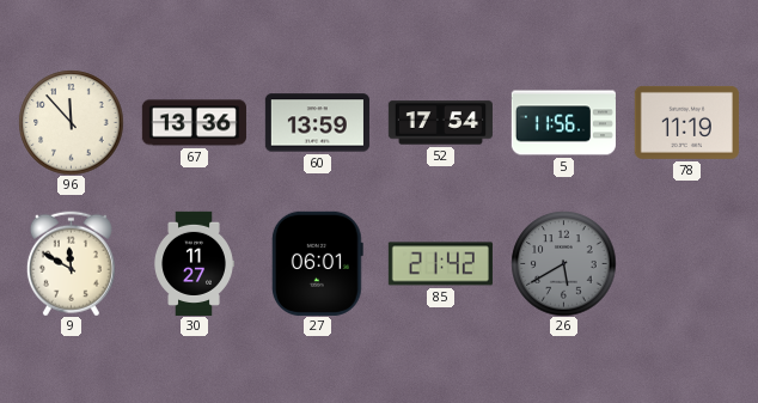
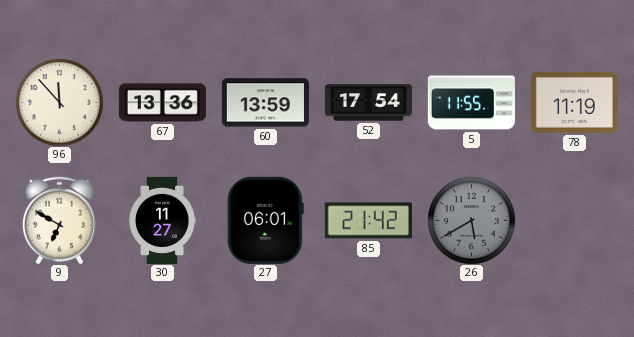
5: 11:56 -> 11:55
9: 11:50 -> 6:50
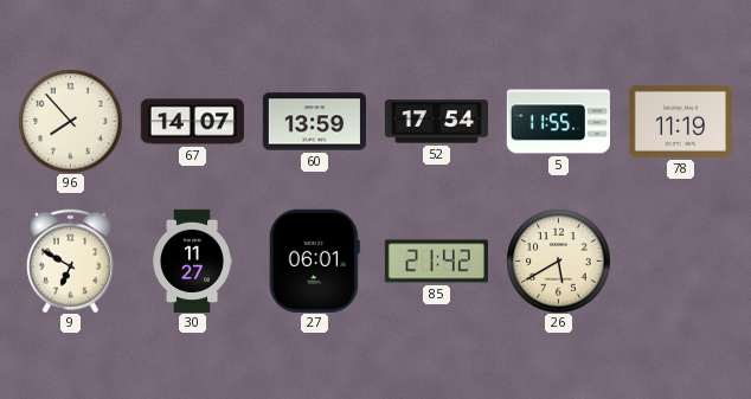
96: 11:53 -> 7:53
67: 13:36 -> 14:07
26 dial: grey -> cream
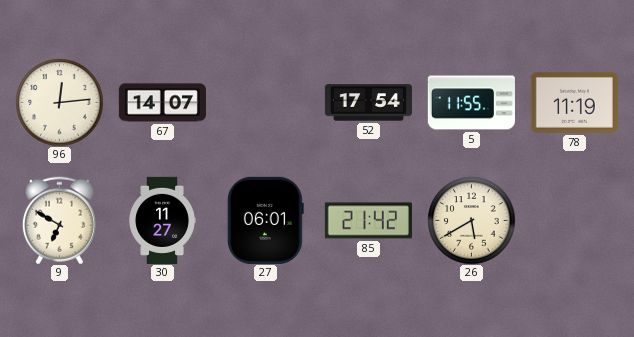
96: 7:53 -> 12:14
60: 13:59 -> none
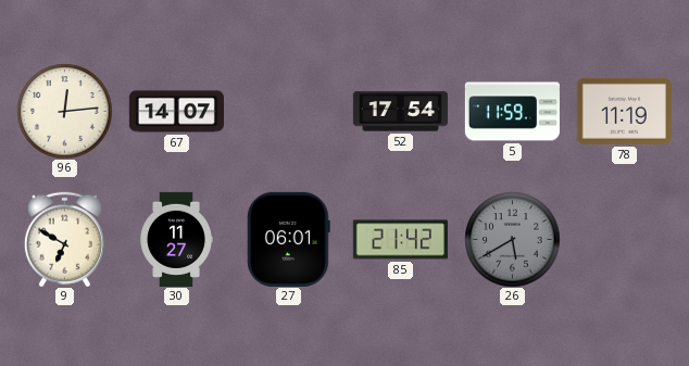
5: 11:55 -> 11:59
26 dial: cream -> grey
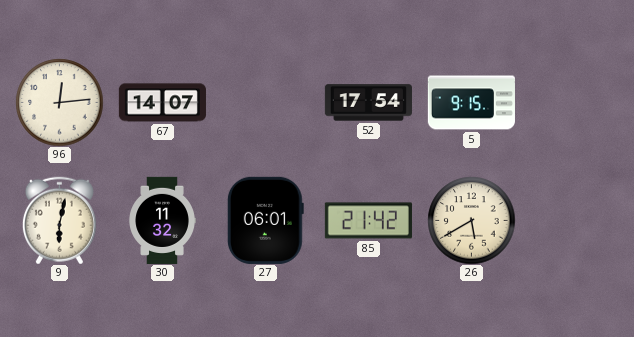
5: 11:59 -> 9:15
78: 11:19 -> none
9: 6:50 -> 6:02
30: 11:27 -> 11:32
26 dial: grey -> cream
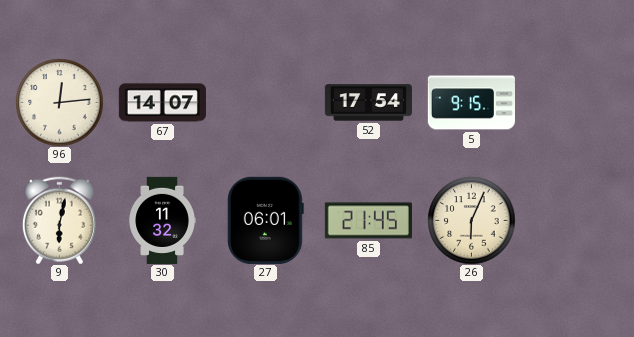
85: 21:42 -> 21:45
26: 5:40 -> 6:04
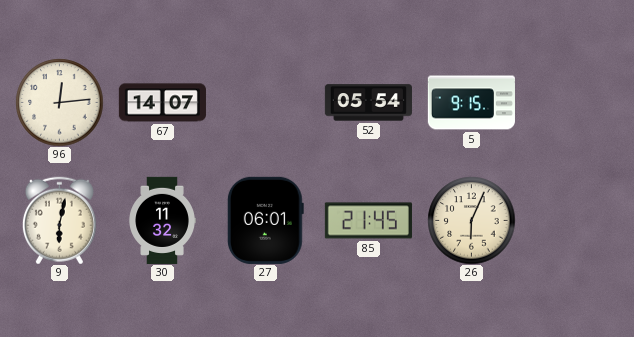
52: 17:54 -> 05:54
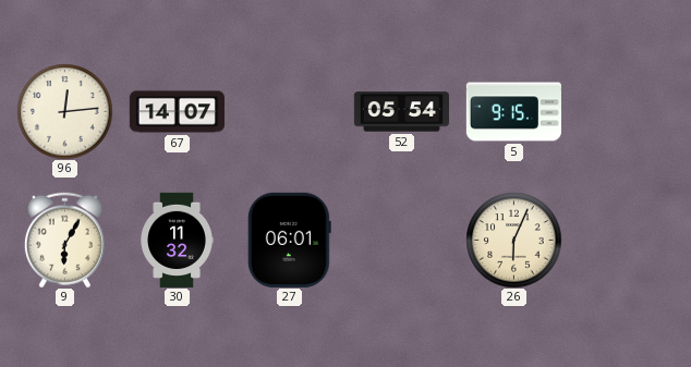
9: 6:02 -> 6:05
85: 21:45 -> none
